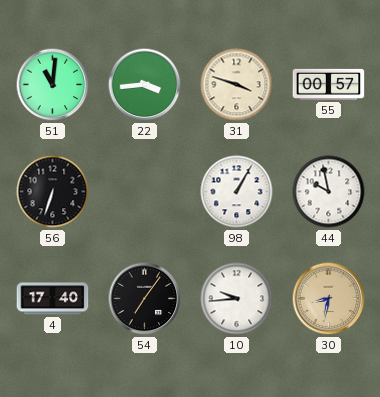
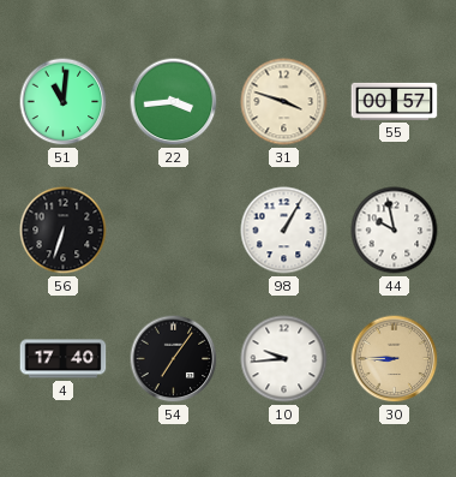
30: 8:32 -> 8:45
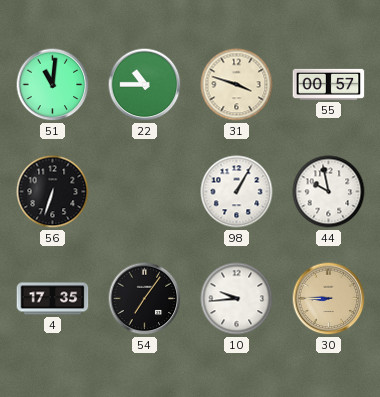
22: 3:44 -> 10:45
4: 17:40 -> 17:35
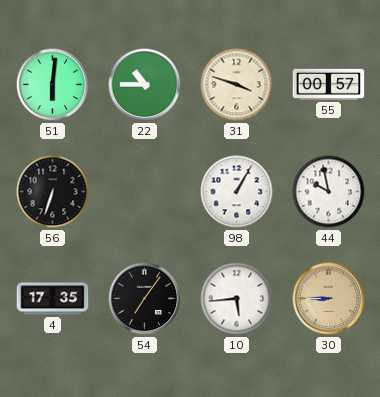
51: 11:01 -> 6:01
10: 9:44 -> 5:44
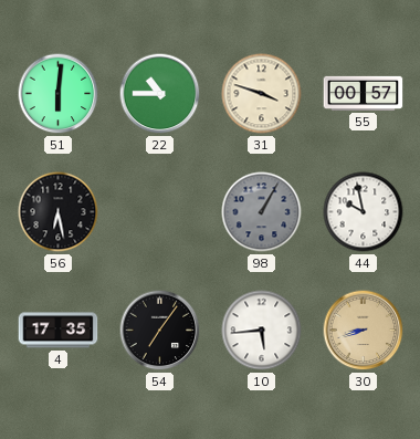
56: 6:33 -> 6:28
98 dial: white -> grey
30: 8:45 -> 8:42
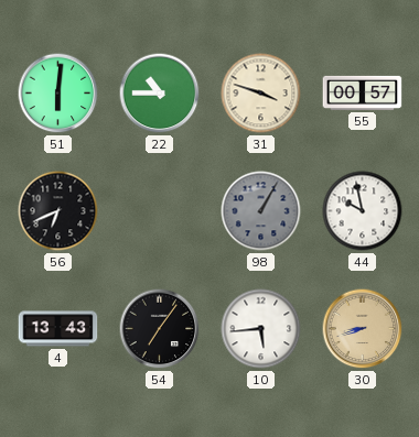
56: 6:28 -> 6:41
4: 17:35 -> 13:43
